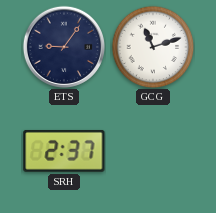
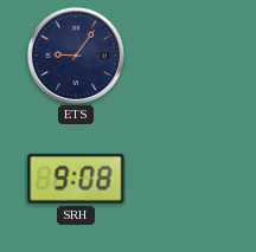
GCG: 11:12 -> none
SRH: 2:37 -> 9:08
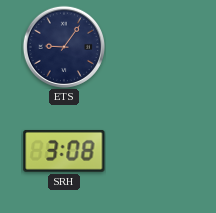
SRH: 9:08 -> 3:08
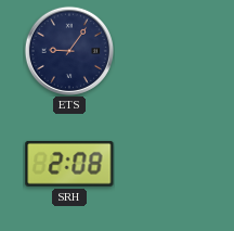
SRH: 3:08 -> 2:08
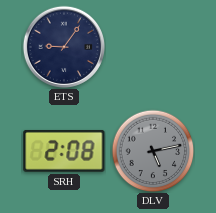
DLV: none -> 5:13
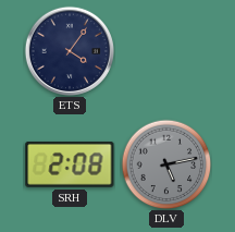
ETS: 9:06 -> 4:06
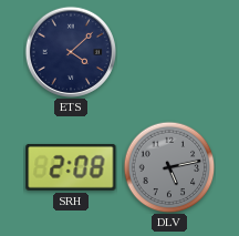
ETS: 4:06 -> 4:08
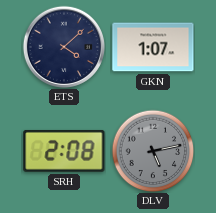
GKN: none -> 1:07
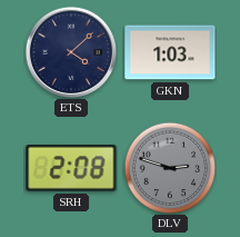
GKN: 1:07 -> 1:03
DLV: 5:13 -> 2:48
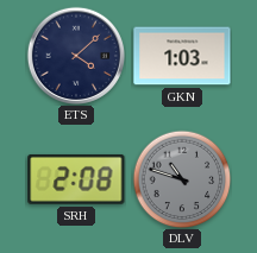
DLV: 2:48 -> 10:48
